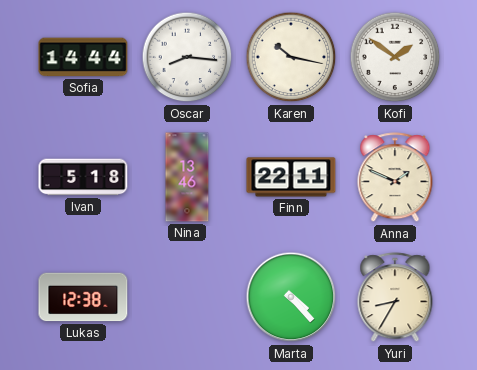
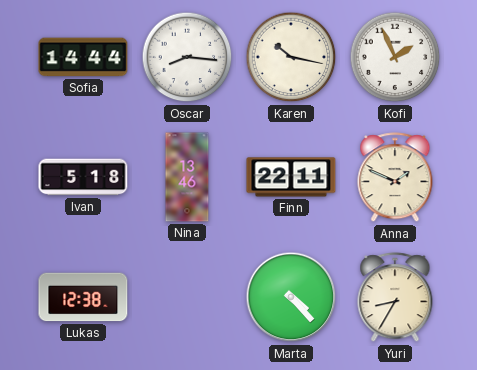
Kofi: 1:51 -> 1:56
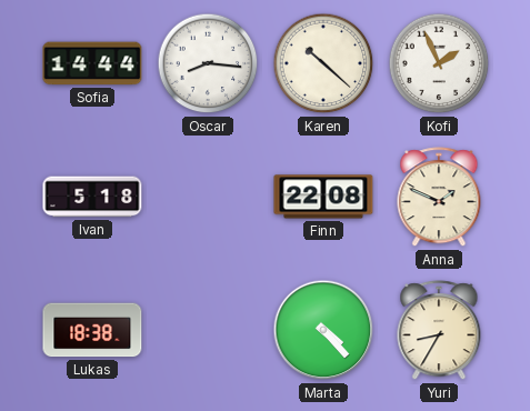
Karen: 10:17 -> 10:22
Nina: 13:46 -> none
Finn: 22:11 -> 22:08
Lukas: 12:38 -> 18:38
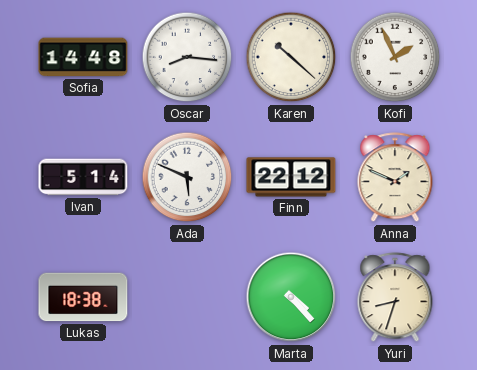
Sofia: 14:44 -> 14:48
Ivan: 5:18 -> 5:14
Ada: none -> 5:49
Finn: 22:08 -> 22:12
Yuri: 8:35 -> 8:33
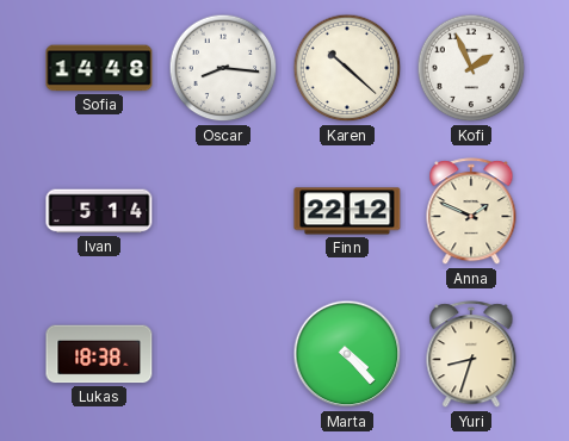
Ada: 5:49 -> none
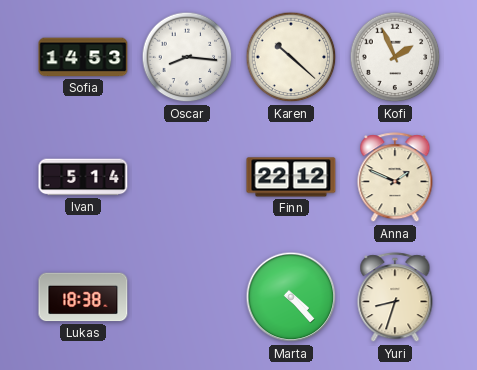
Sofia: 14:48 -> 14:53
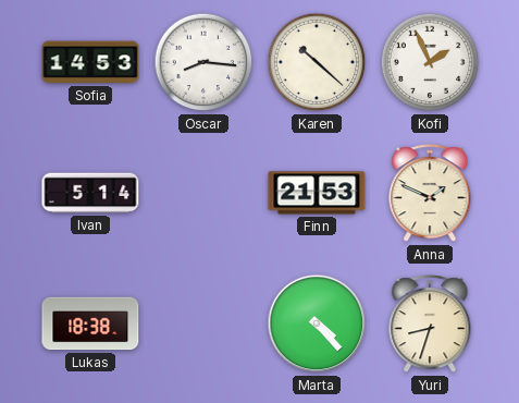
Finn: 22:12 -> 21:53
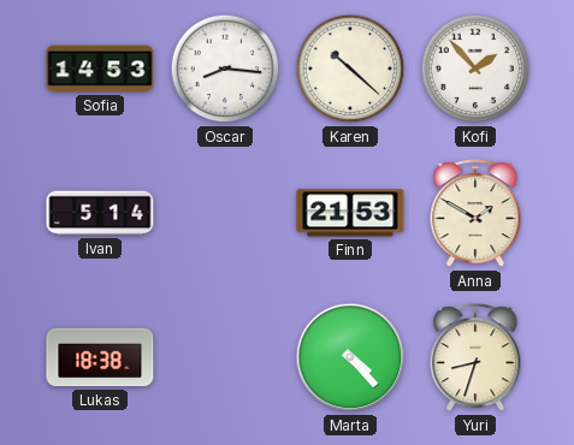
Kofi: 1:56 -> 1:53
Anna: 1:49 -> 1:50
